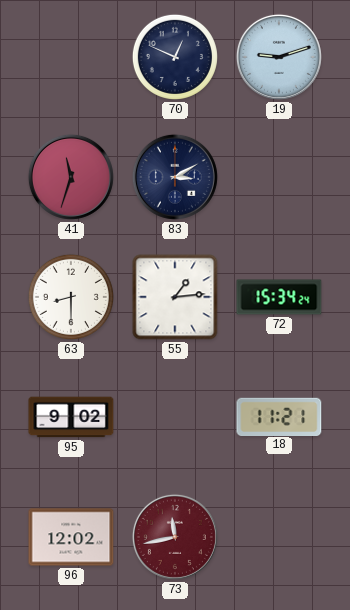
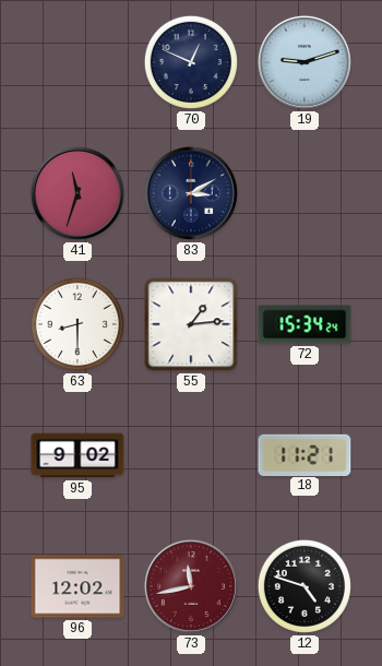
12: none -> 4:48
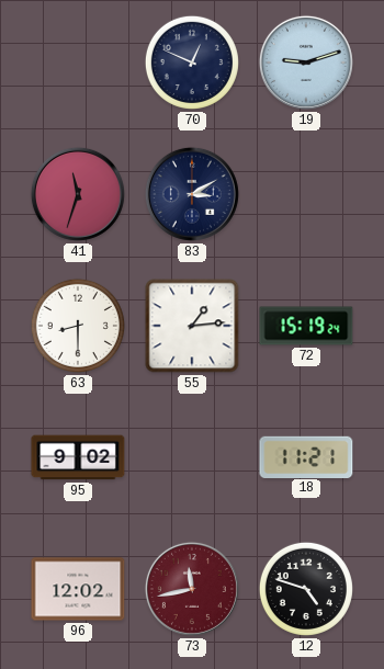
72: 15:34 -> 15:19
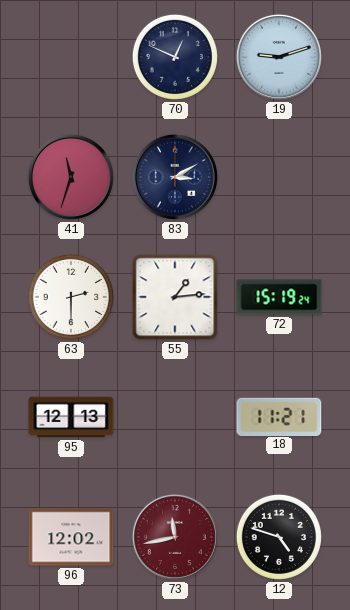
63: 8:30 -> 2:30
95: 9:02 -> 12:13
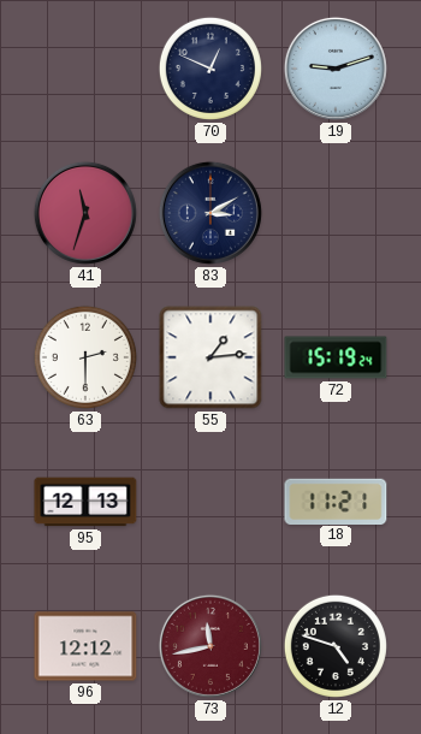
96: 12:02 -> 12:12
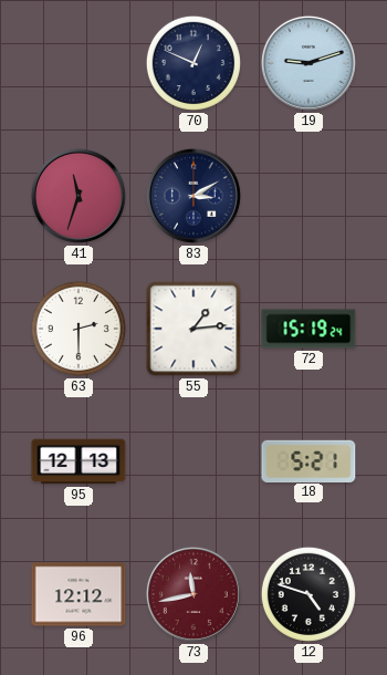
18: 11:21 -> 5:21
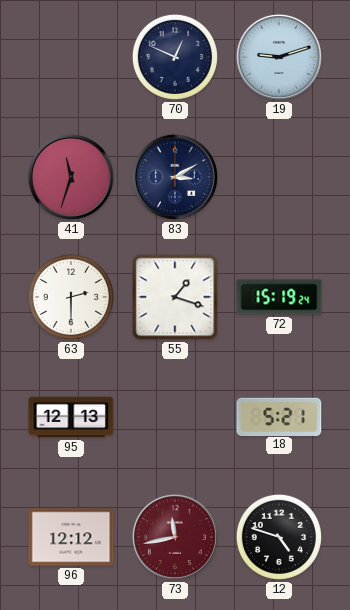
55: 1:14 -> 1:18
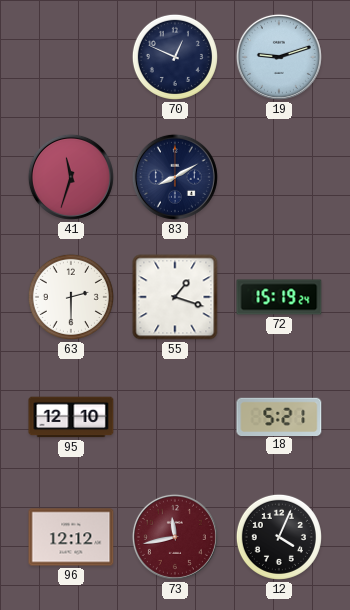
83: 3:10 -> 8:10
95: 12:13 -> 12:10
12: 4:48 -> 4:04
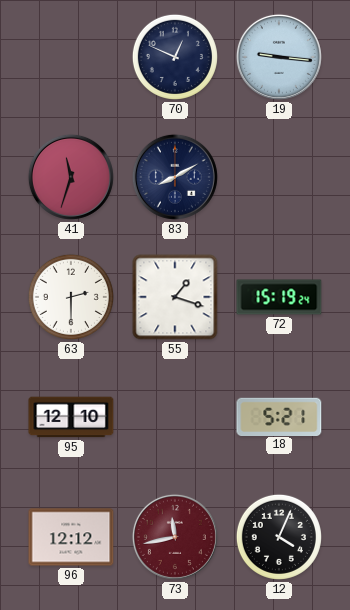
19: 9:12 -> 9:16
